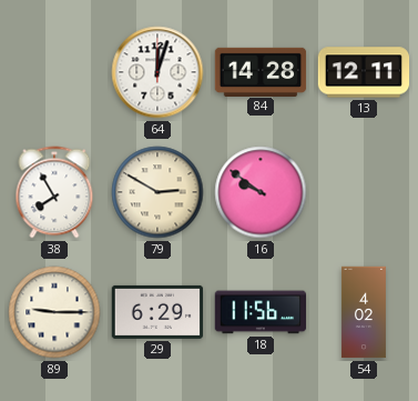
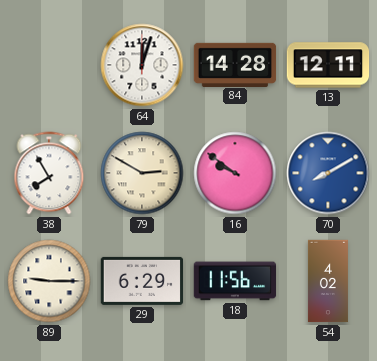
70: none -> 8:10
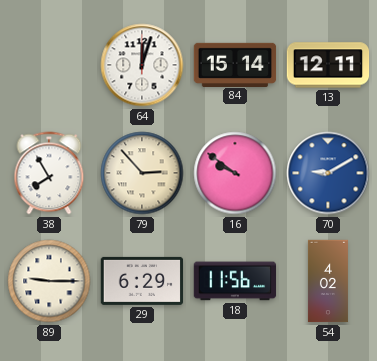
84: 14:28 -> 15:14
79: 2:50 -> 2:53
70: 8:10 -> 9:10
